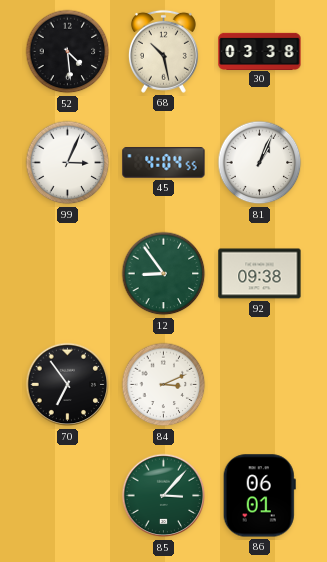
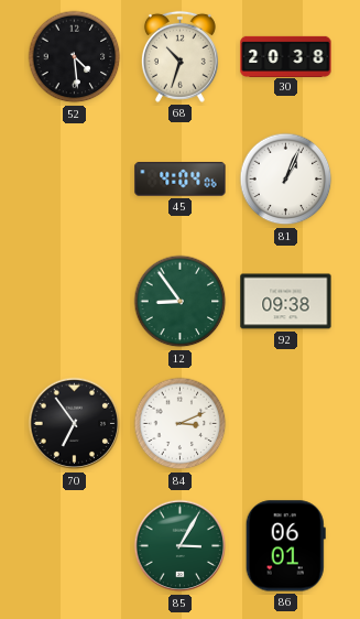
68: 10:28 -> 10:33
30: 03:38 -> 20:38
99: 3:04 -> none
45: 4:04:55 -> 4:04:06
85: 3:07 -> 3:05
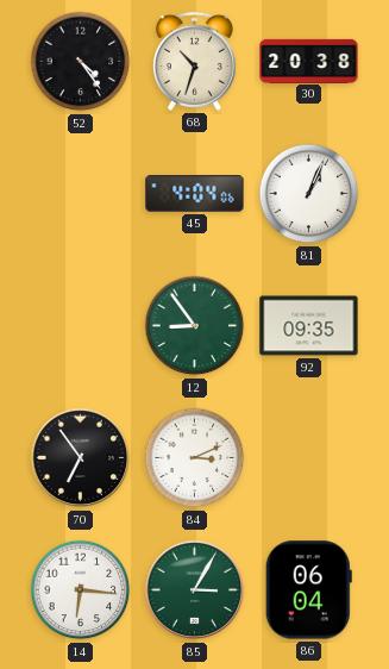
52: 4:29 -> 4:24
92: 09:38 -> 09:35
14: none -> 6:16
86: 06:01 -> 06:04
